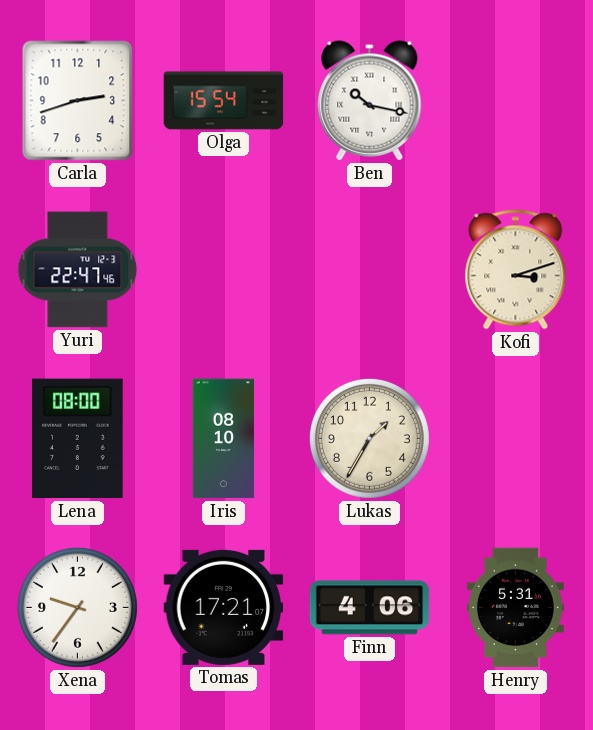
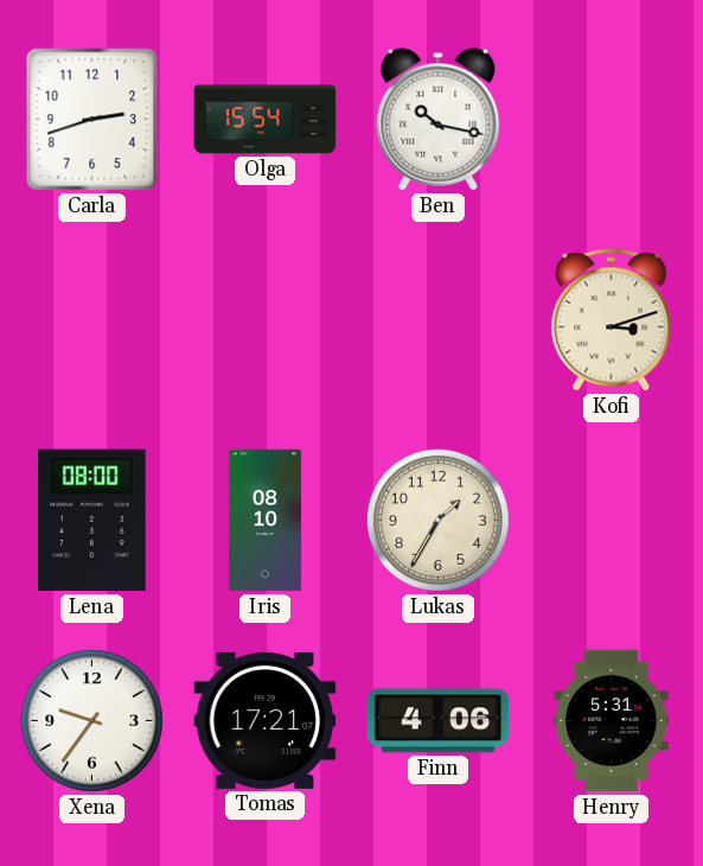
Yuri: 22:47 -> none
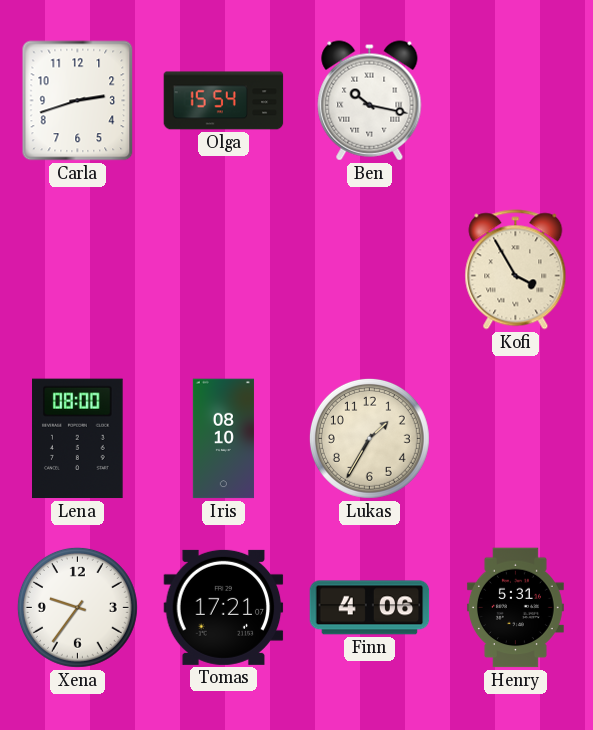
Kofi: 3:12 -> 3:55
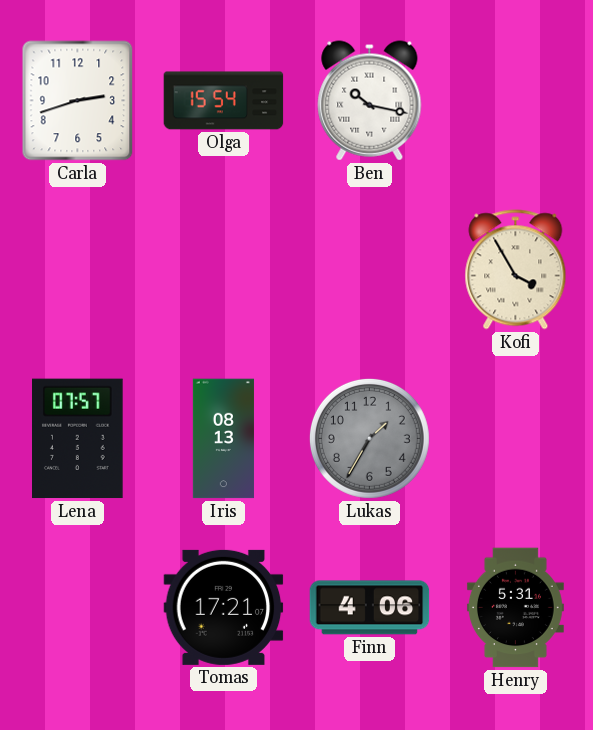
Lena: 08:00 -> 07:57
Iris: 08:10 -> 08:13
Lukas dial: cream -> grey
Xena: 9:36 -> none
